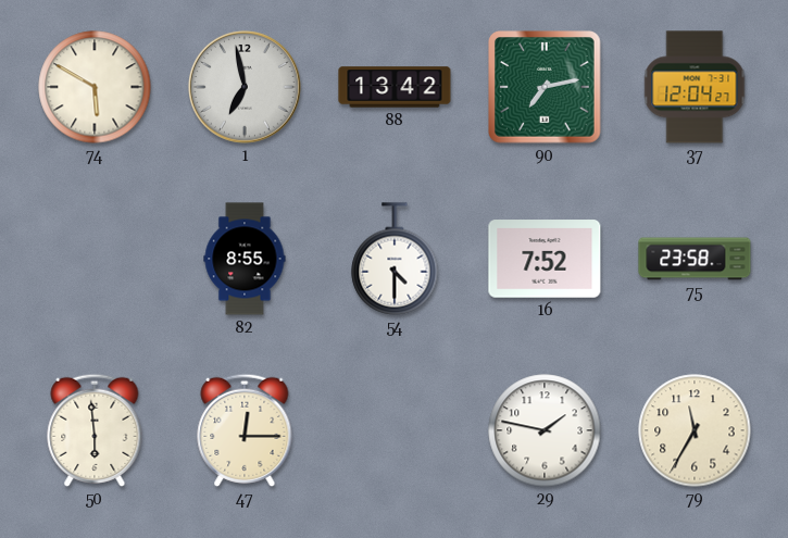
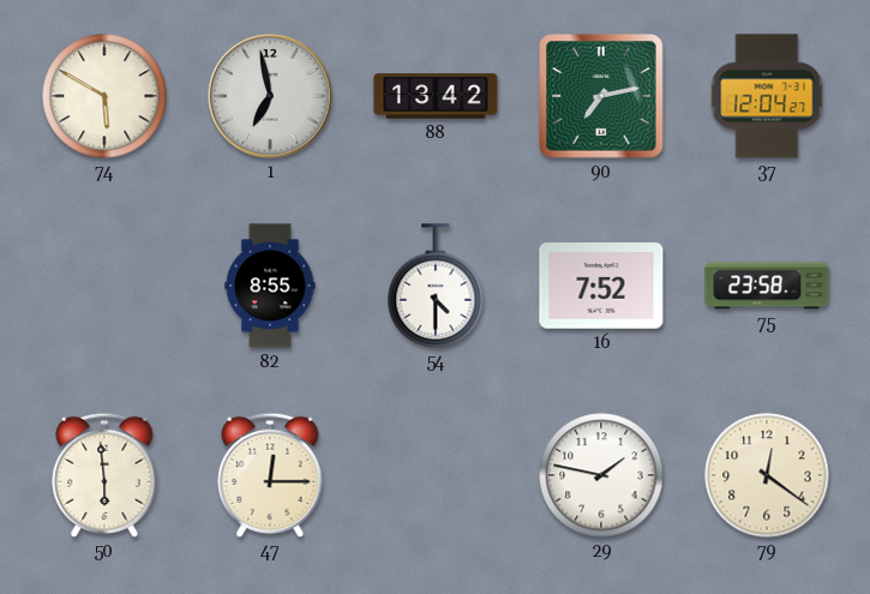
79: 11:35 -> 12:21
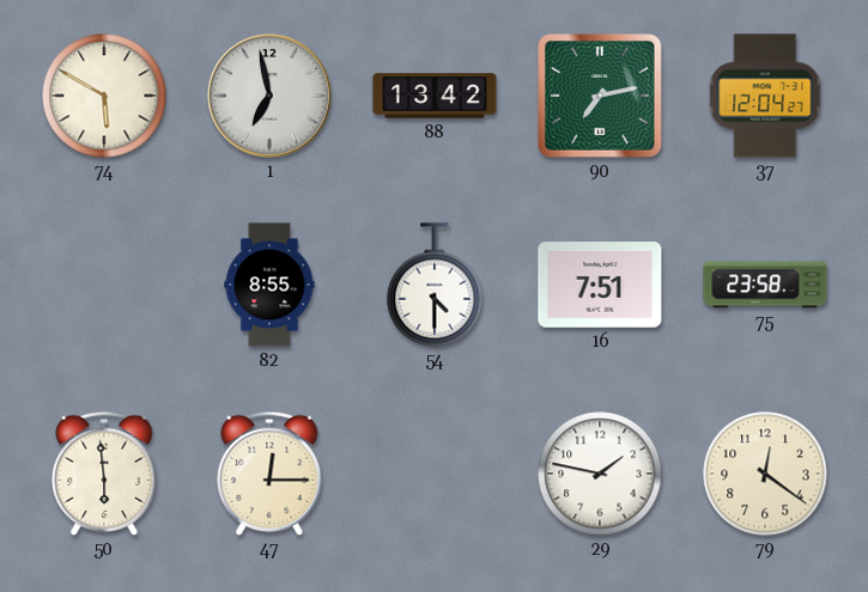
16: 7:52 -> 7:51
